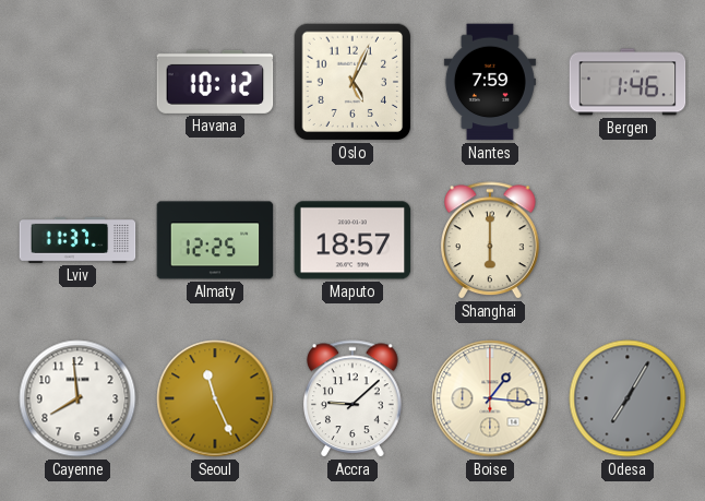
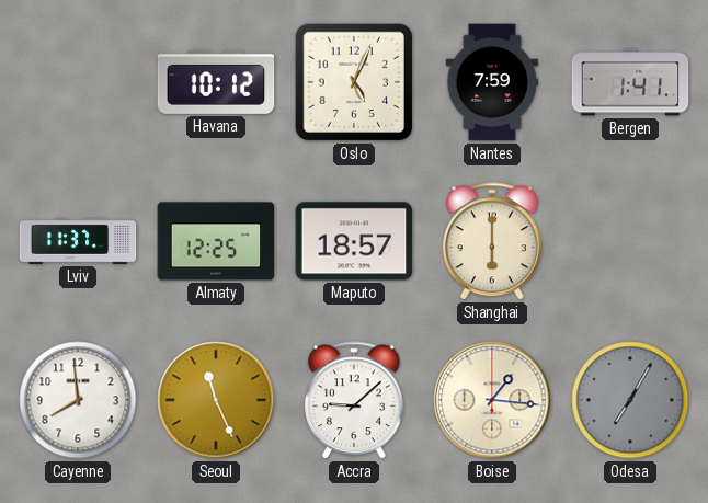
Bergen: 1:46 -> 1:41
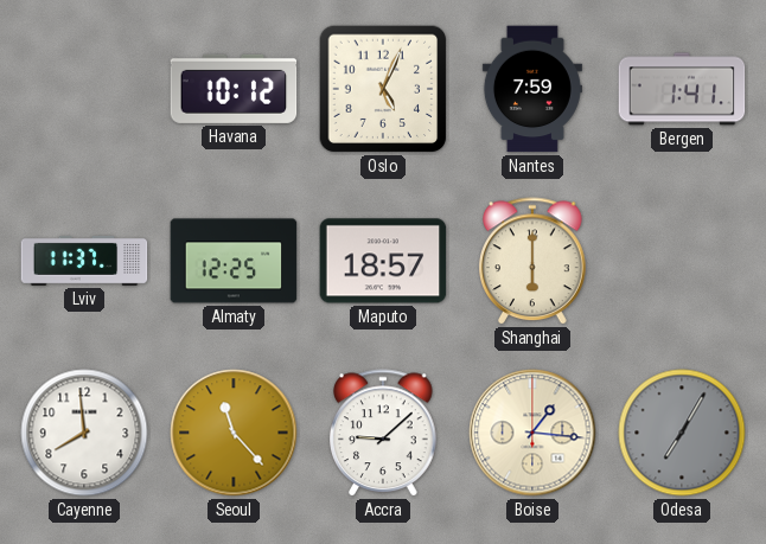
Seoul: 11:26 -> 11:23
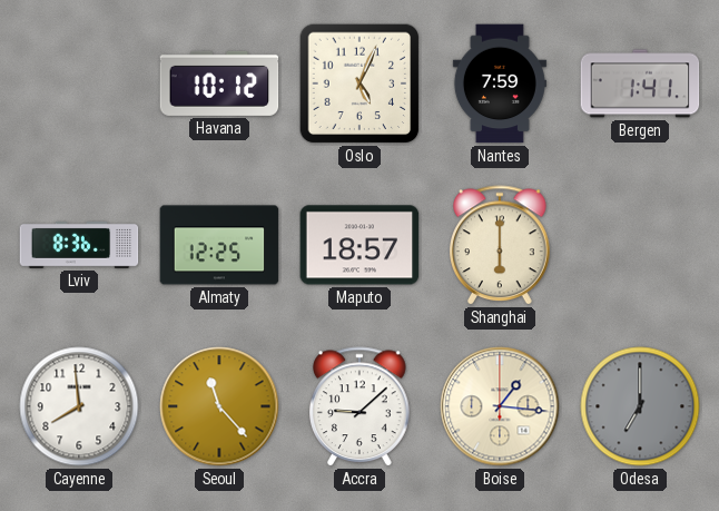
Lviv: 11:37 -> 8:36
Odesa: 7:05 -> 7:00
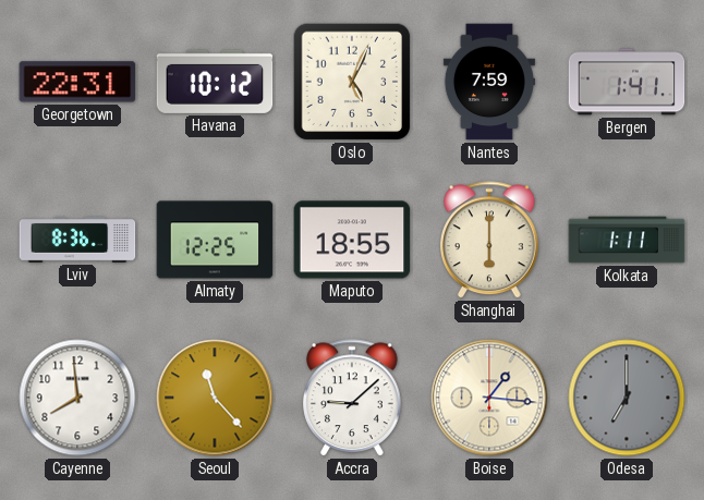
Georgetown: none -> 22:31
Maputo: 18:57 -> 18:55
Kolkata: none -> 1:11
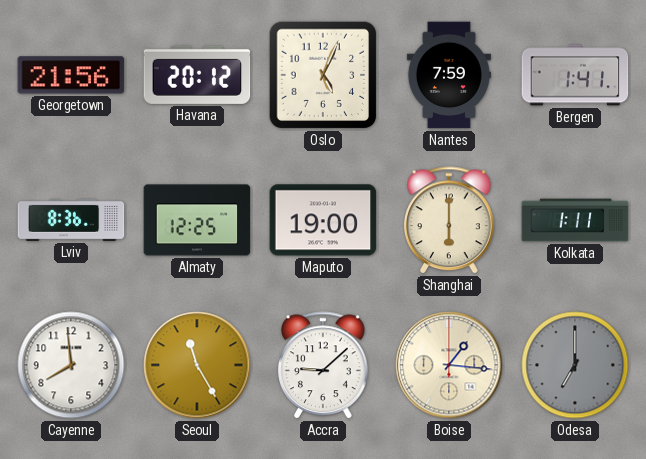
Georgetown: 22:31 -> 21:56
Havana: 10:12 -> 20:12
Maputo: 18:55 -> 19:00
Seoul: 11:23 -> 11:25
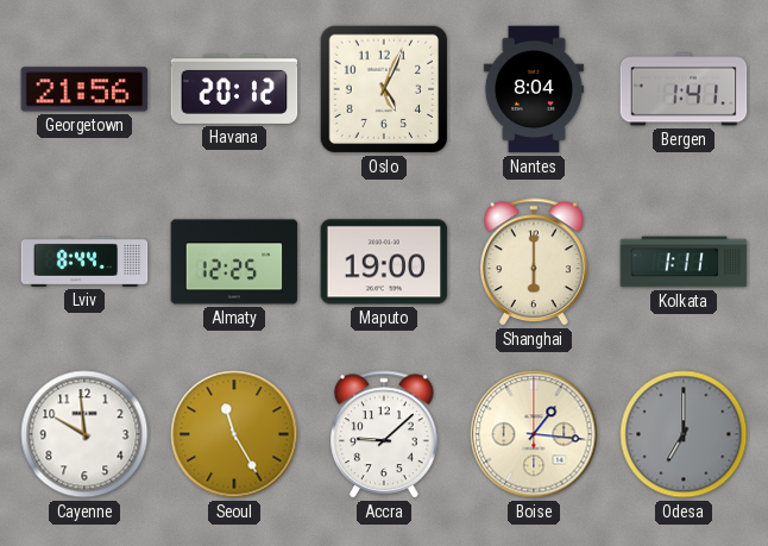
Nantes: 7:59 -> 8:04
Lviv: 8:36 -> 8:44
Cayenne: 7:59 -> 9:59
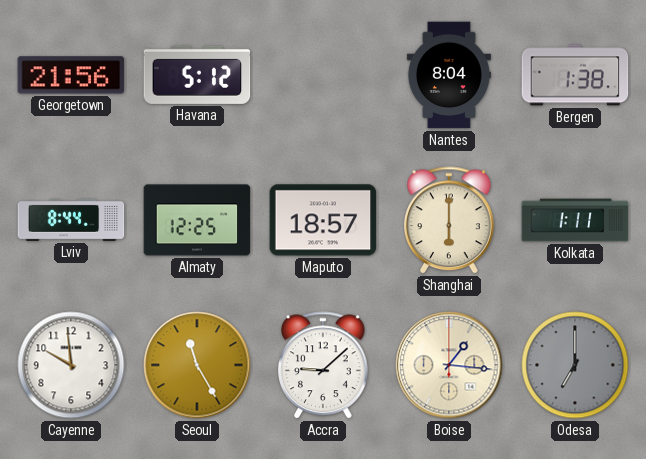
Havana: 20:12 -> 5:12
Oslo: 5:04 -> none
Bergen: 1:41 -> 1:38
Maputo: 19:00 -> 18:57
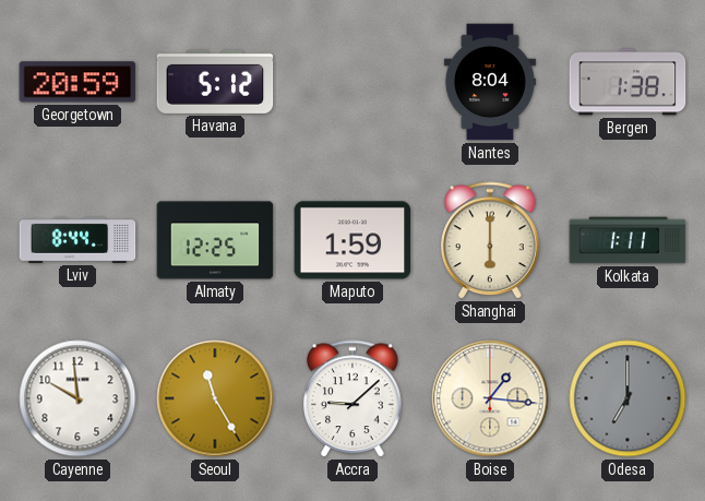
Georgetown: 21:56 -> 20:59
Maputo: 18:57 -> 1:59
